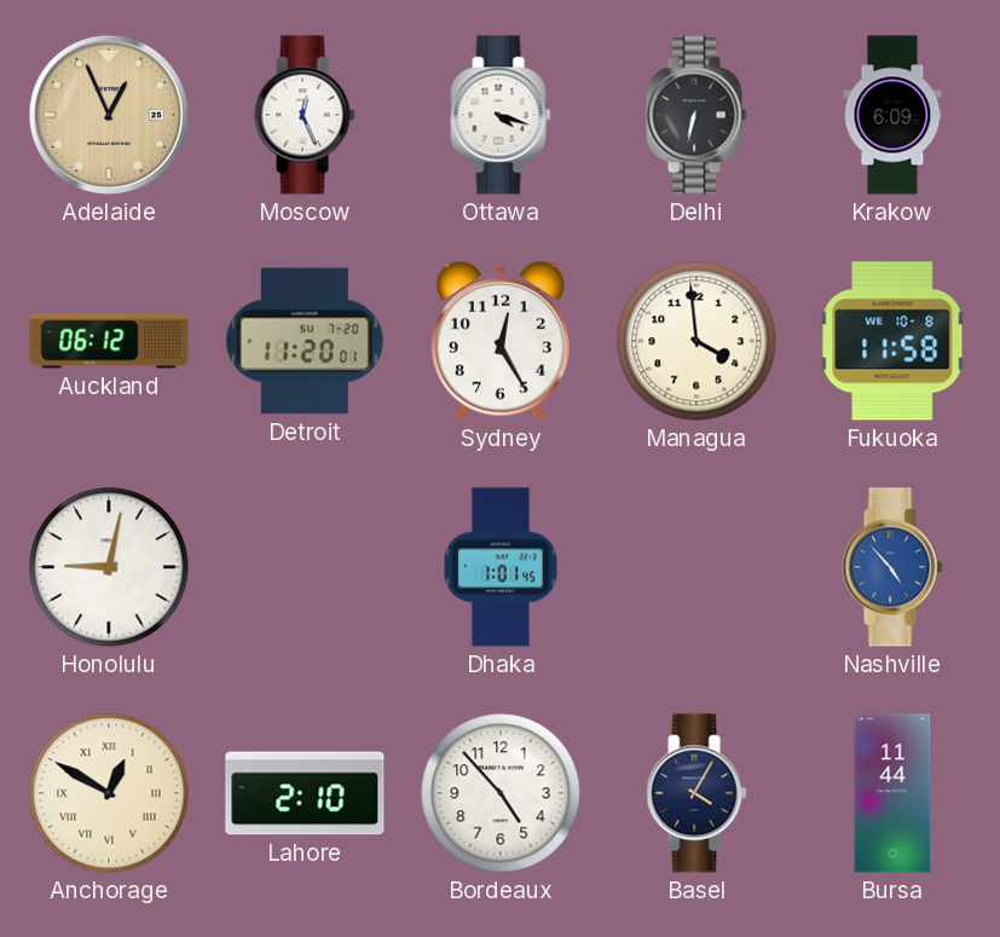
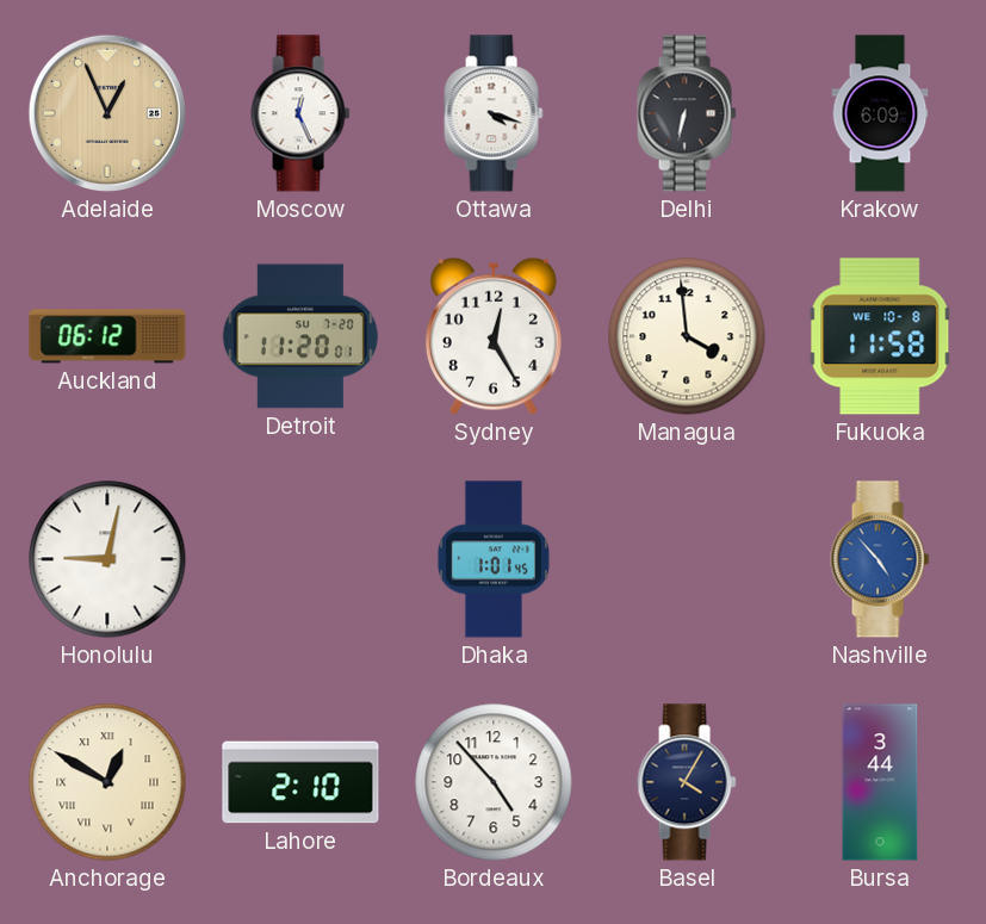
Bursa: 11:44 -> 3:44
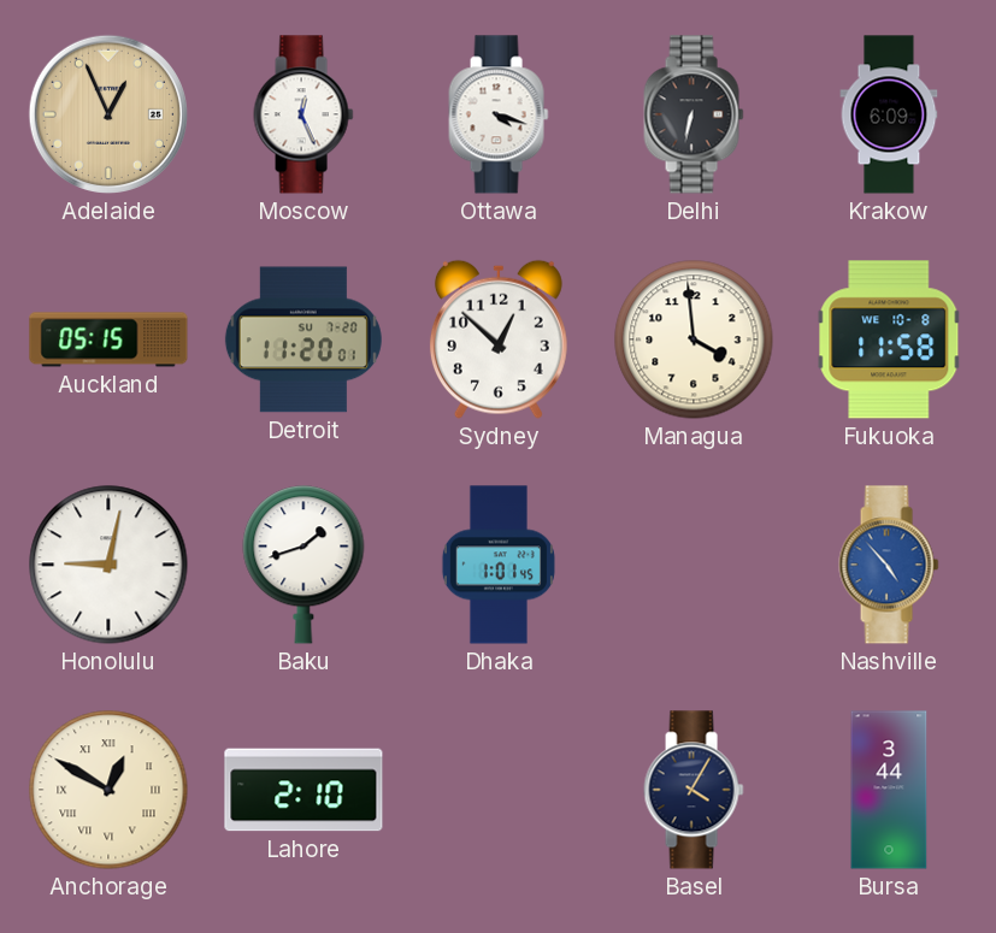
Auckland: 06:12 -> 05:15
Sydney: 12:25 -> 12:52
Baku: none -> 1:42
Bordeaux: 4:53 -> none
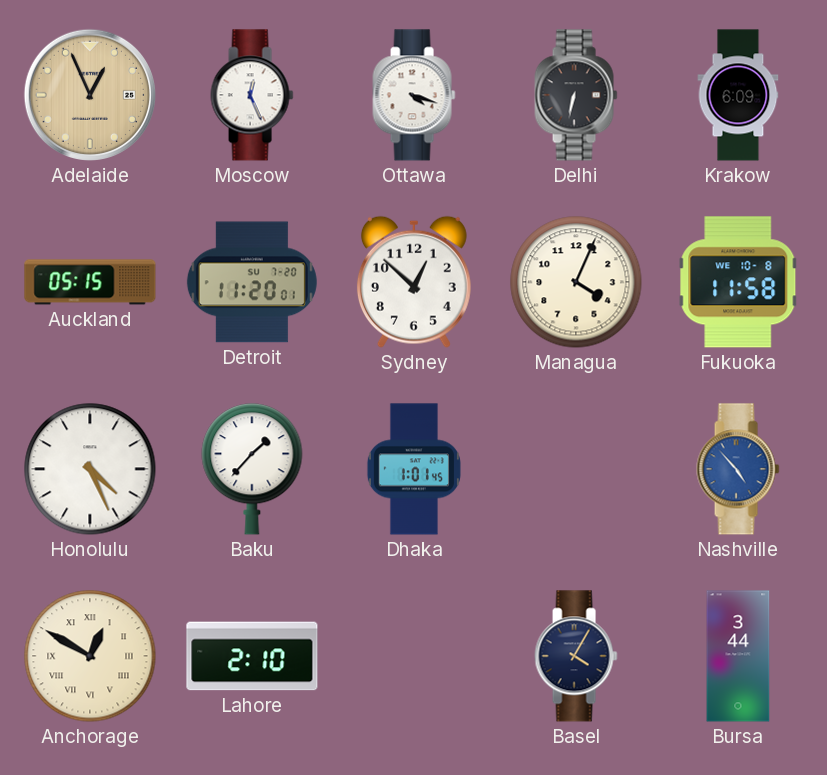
Managua: 3:59 -> 4:04
Honolulu: 9:02 -> 4:26
Baku: 1:42 -> 1:37
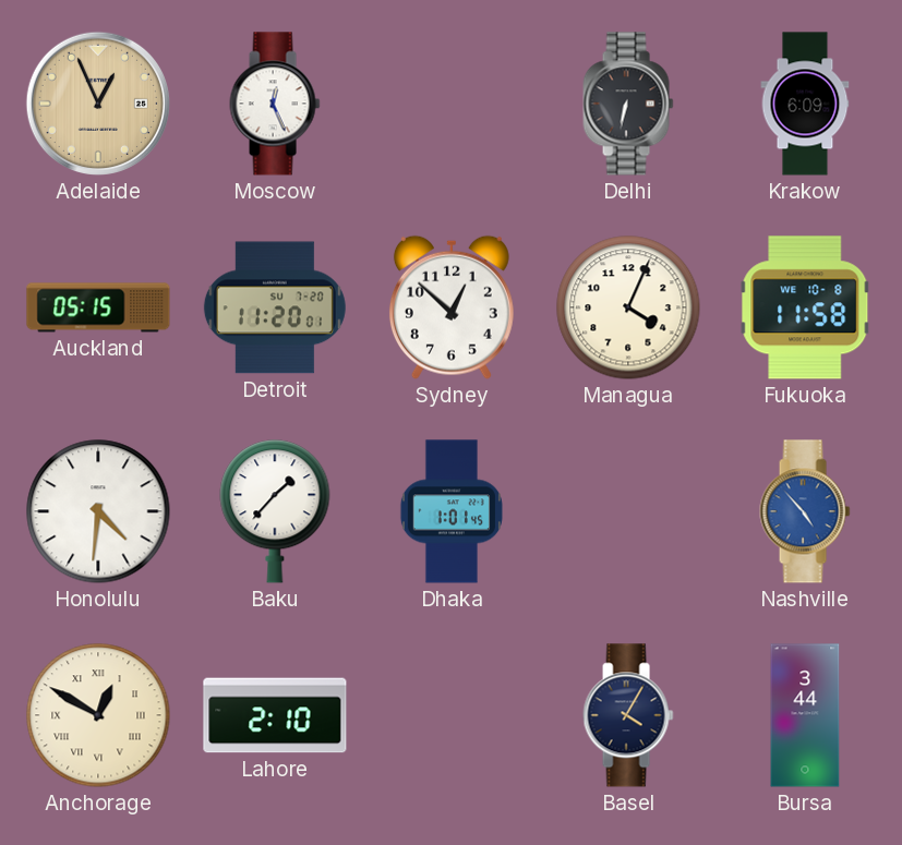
Ottawa: 4:18 -> none
Honolulu: 4:26 -> 4:31
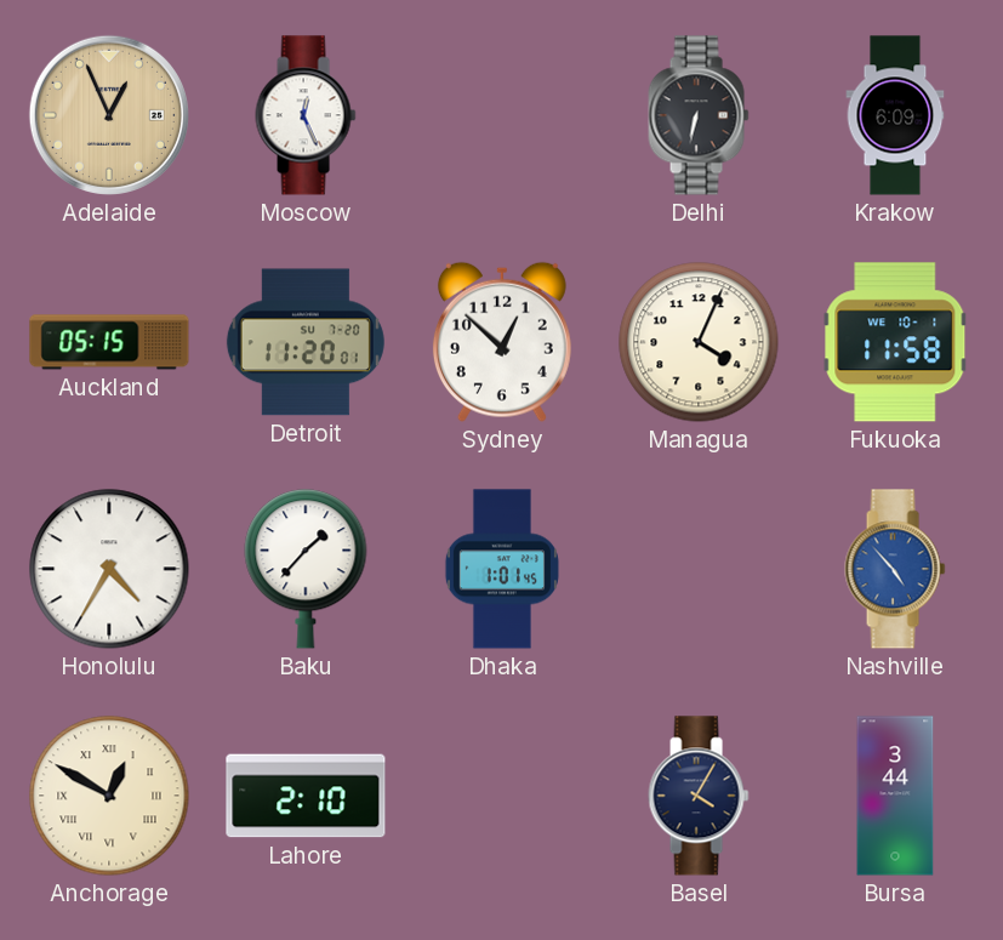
Fukuoka date: WE 10-8 -> WE 10-1
Honolulu: 4:31 -> 4:35
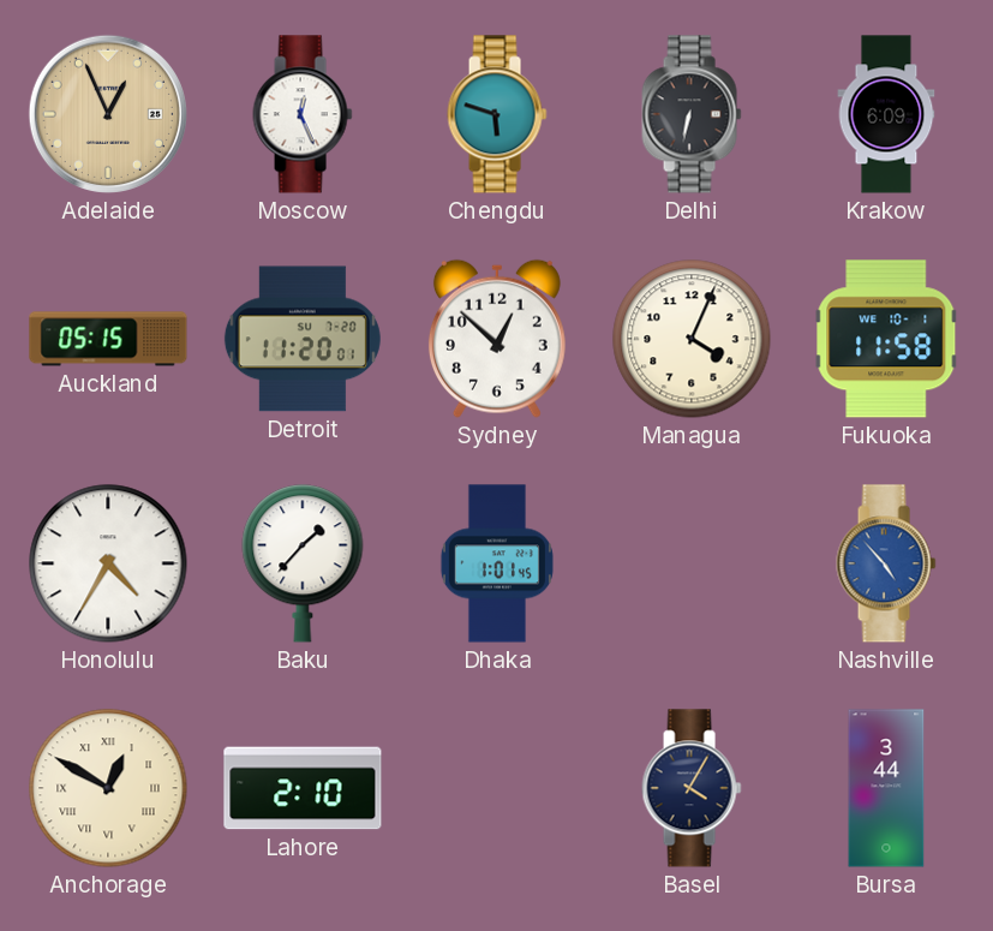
Chengdu: none -> 5:48
